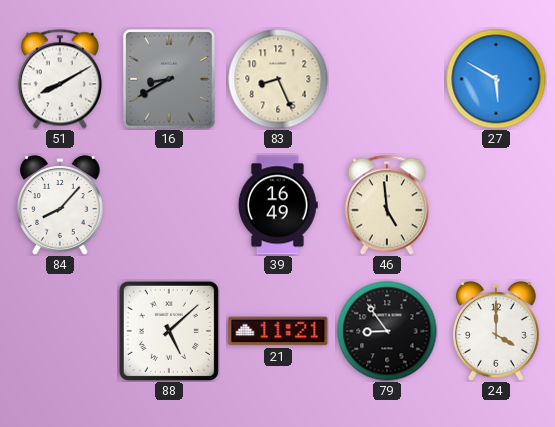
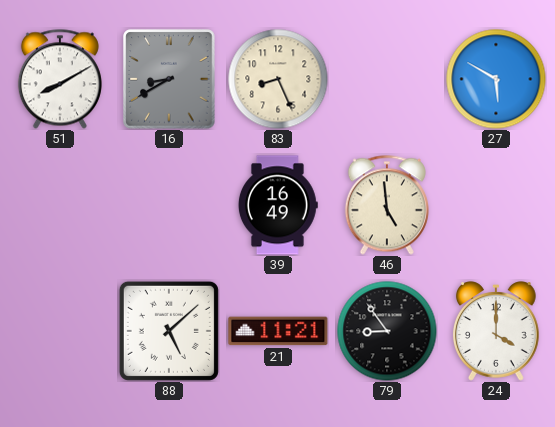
84: 8:07 -> none
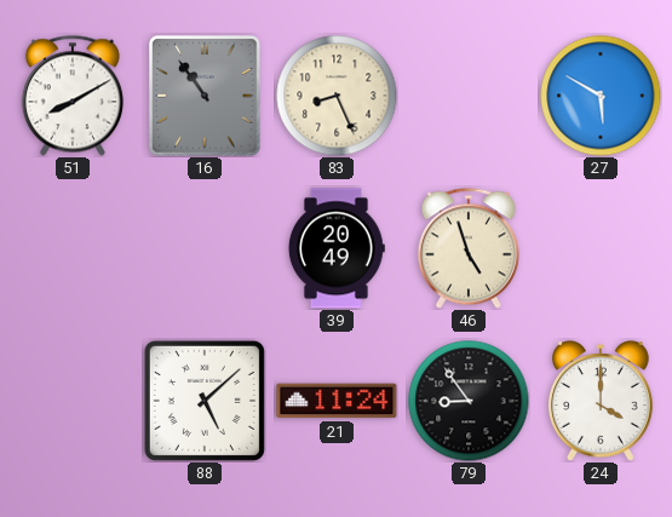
16: 8:40 -> 10:54
39: 16:49 -> 20:49
46: 4:59 -> 4:57
21: 11:21 -> 11:24
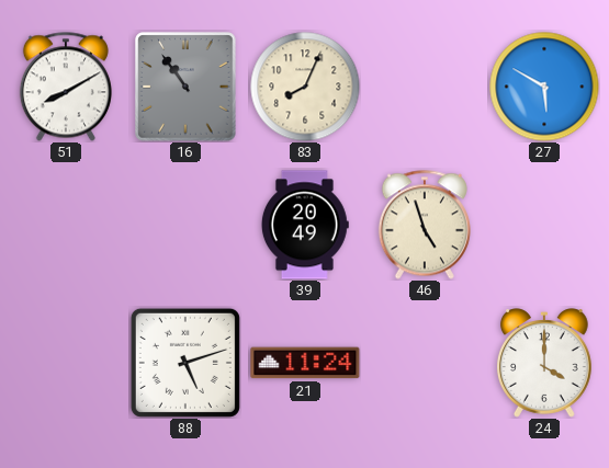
83: 8:26 -> 8:04
88: 5:08 -> 5:12
79: 8:54 -> none
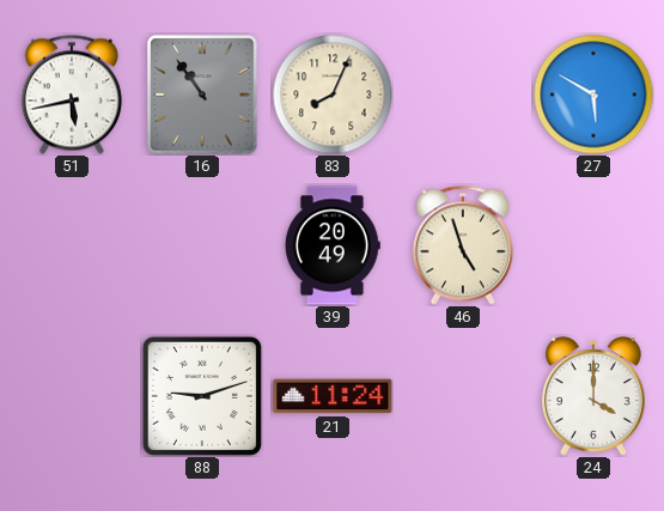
51: 8:10 -> 5:43
88: 5:12 -> 9:12
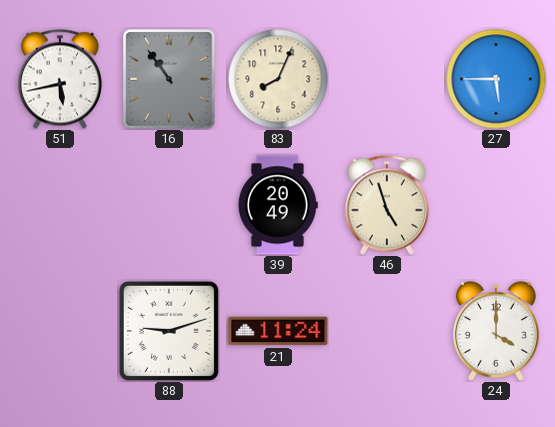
27: 5:50 -> 5:45
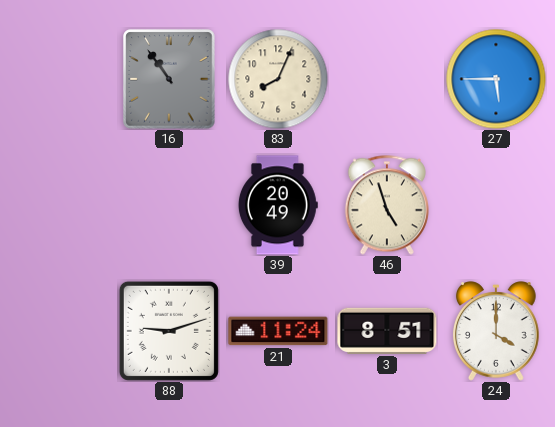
51: 5:43 -> none
3: none -> 8:51
